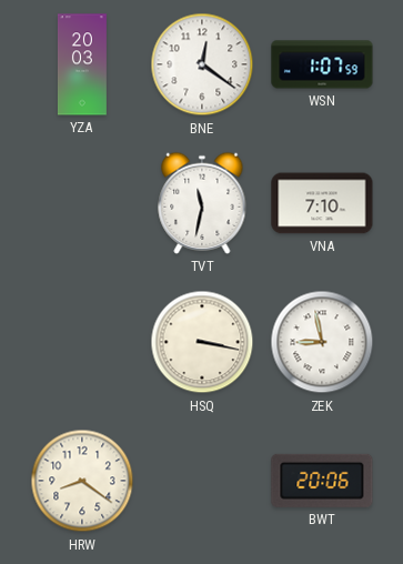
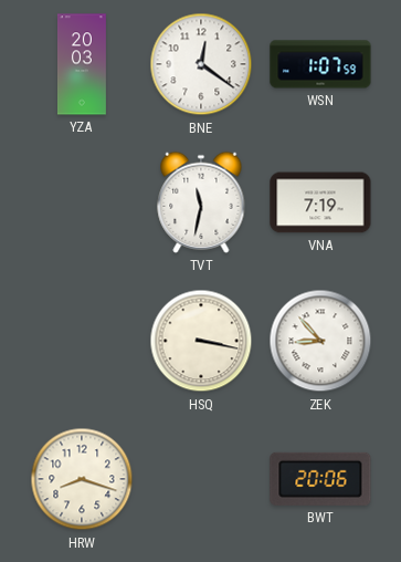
VNA: 7:10 -> 7:19
ZEK: 8:58 -> 8:53
HRW: 8:21 -> 8:18
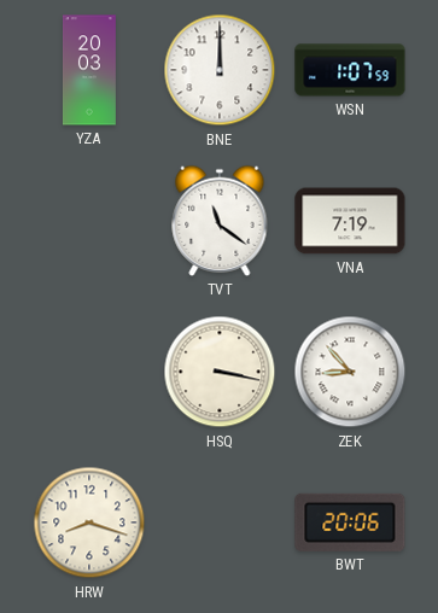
BNE: 12:21 -> 12:00
TVT: 11:32 -> 11:21
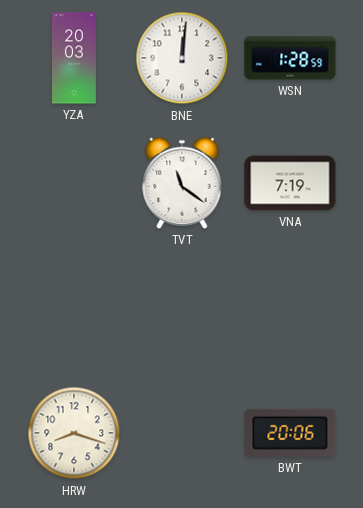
BNE: 12:00 -> 12:01
WSN: 1:07 -> 1:28
HSQ: 3:17 -> none
ZEK: 8:53 -> none
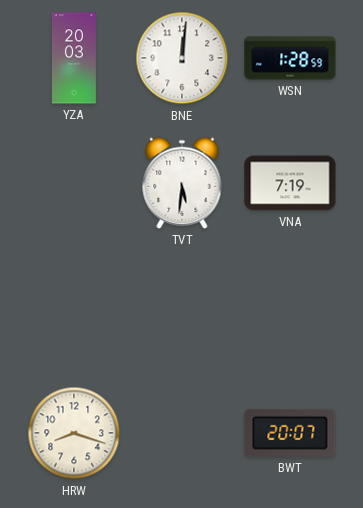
TVT: 11:21 -> 5:31
BWT: 20:06 -> 20:07
